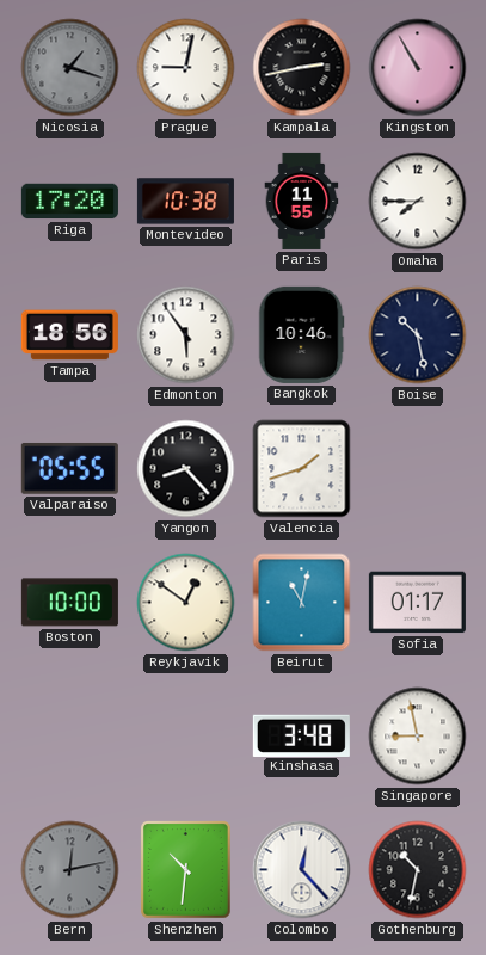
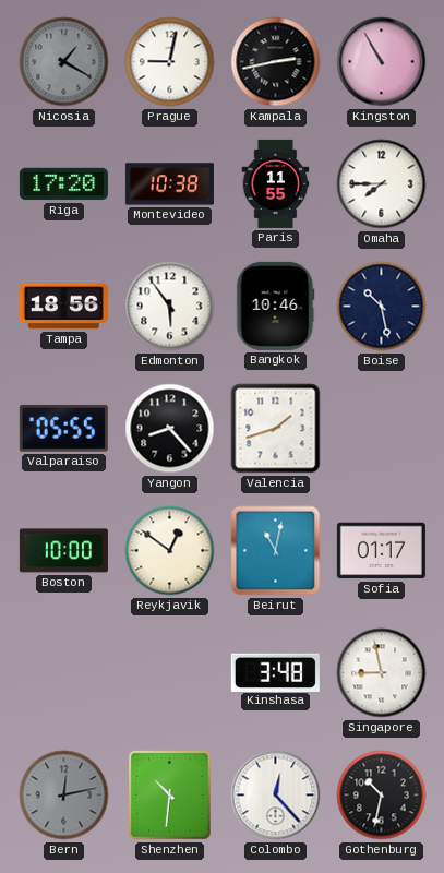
Nicosia: 1:18 -> 1:20
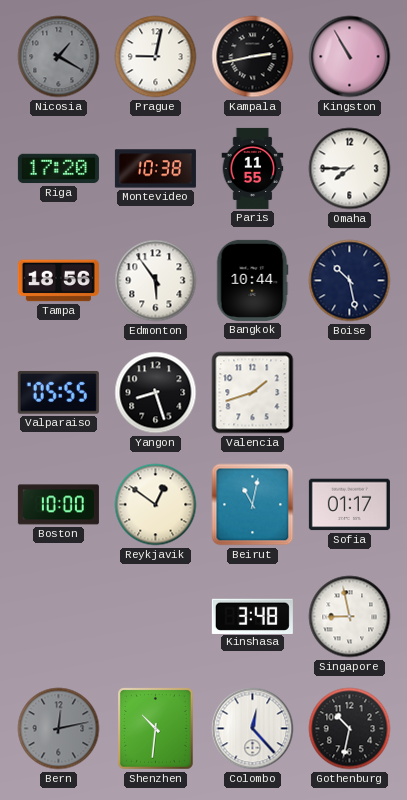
Bangkok: 10:46 -> 10:44
Yangon: 8:23 -> 8:27
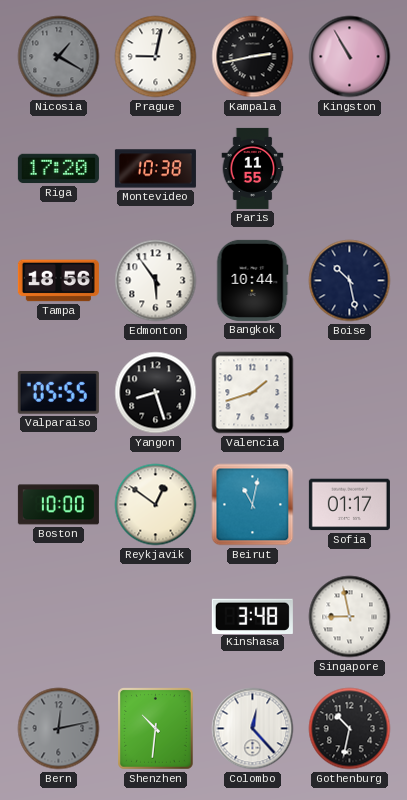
Omaha: 7:45 -> none
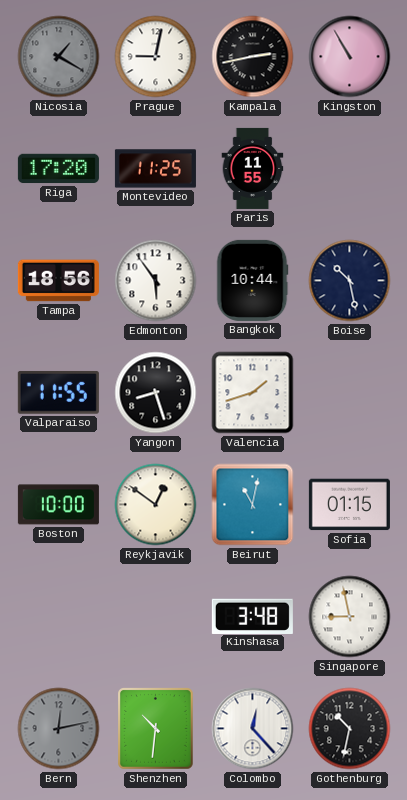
Montevideo: 10:38 -> 11:25
Valparaiso: 05:55 -> 11:55
Sofia: 01:17 -> 01:15
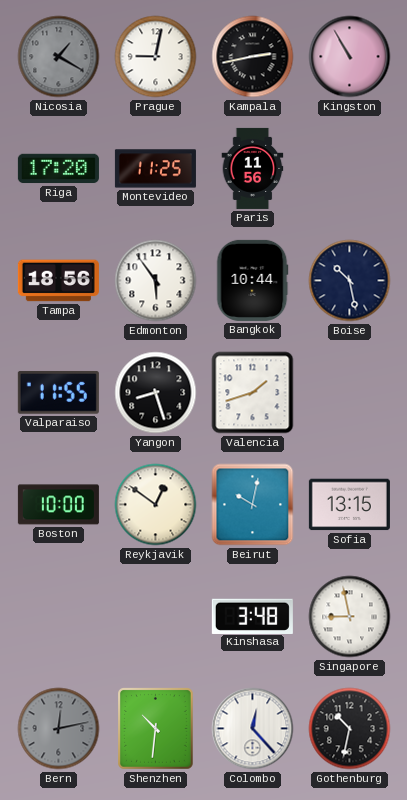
Paris: 11:55 -> 11:56
Beirut: 11:02 -> 10:02
Sofia: 01:15 -> 13:15
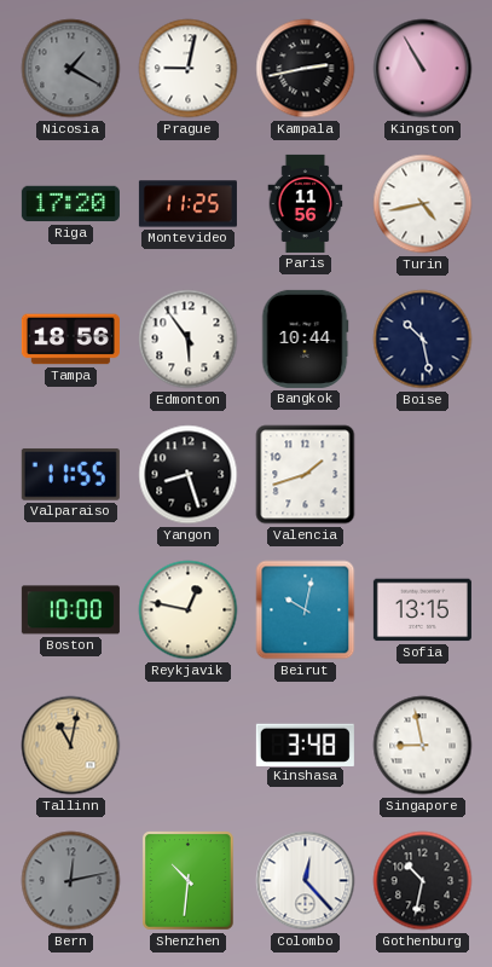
Turin: none -> 4:43
Reykjavik: 12:51 -> 12:47
Tallinn: none -> 11:02
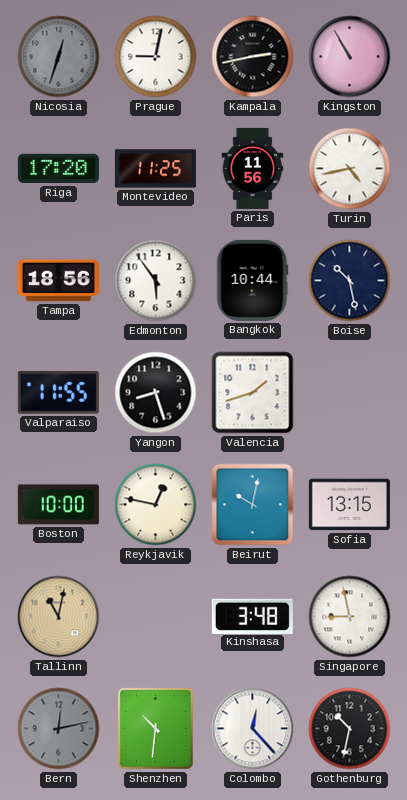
Nicosia: 1:20 -> 12:33
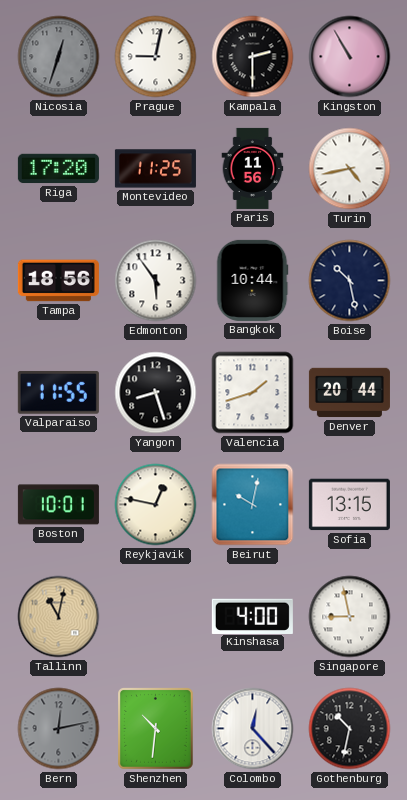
Kampala: 2:43 -> 2:30
Denver: none -> 20:44
Boston: 10:00 -> 10:01
Kinshasa: 3:48 -> 4:00
